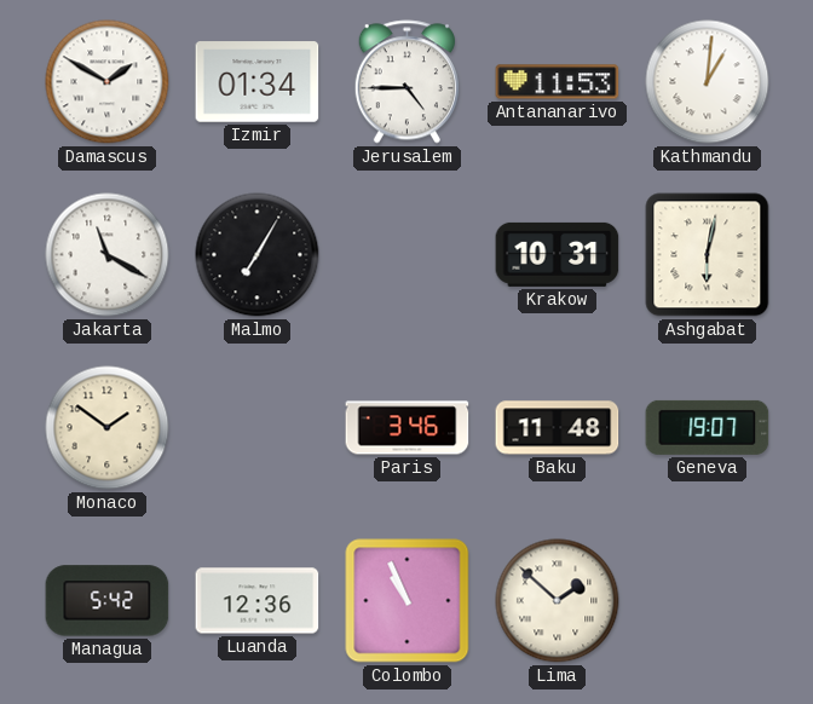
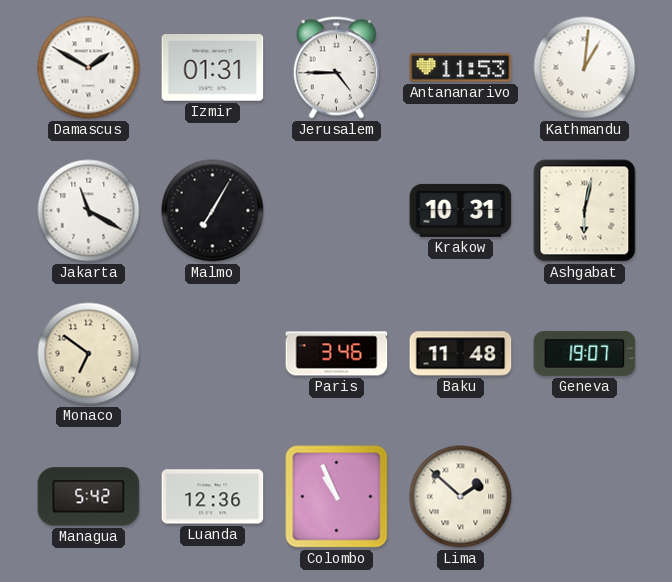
Izmir: 01:34 -> 01:31
Monaco: 1:51 -> 6:51
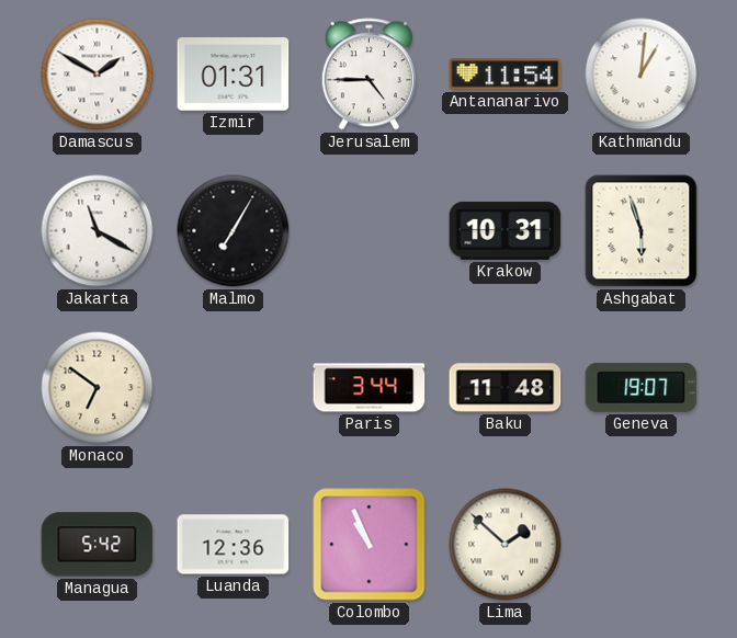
Antananarivo: 11:53 -> 11:54
Ashgabat: 6:02 -> 5:57
Paris: 3:46 -> 3:44
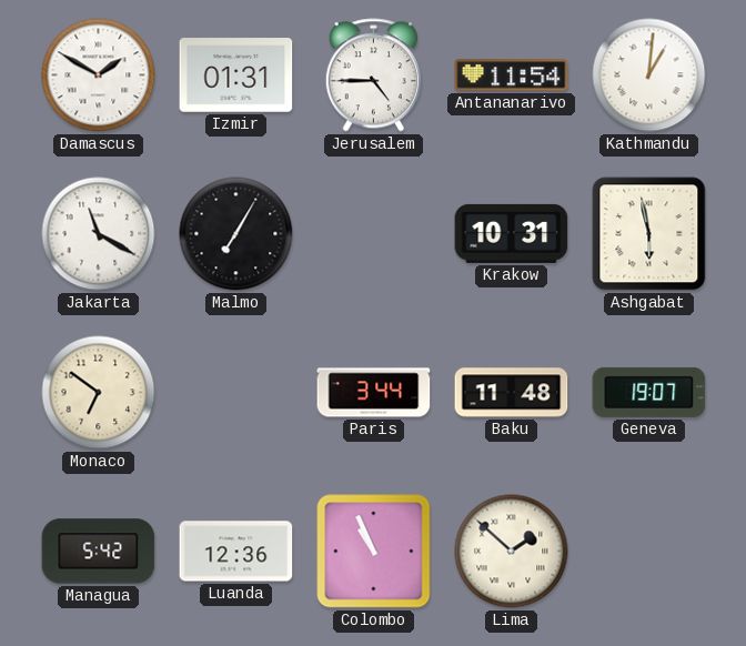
Ashgabat: 5:57 -> 5:58
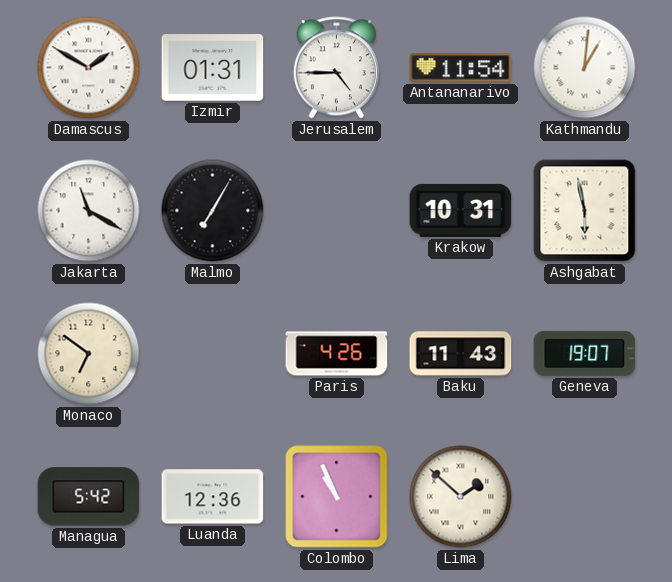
Paris: 3:44 -> 4:26
Baku: 11:48 -> 11:43
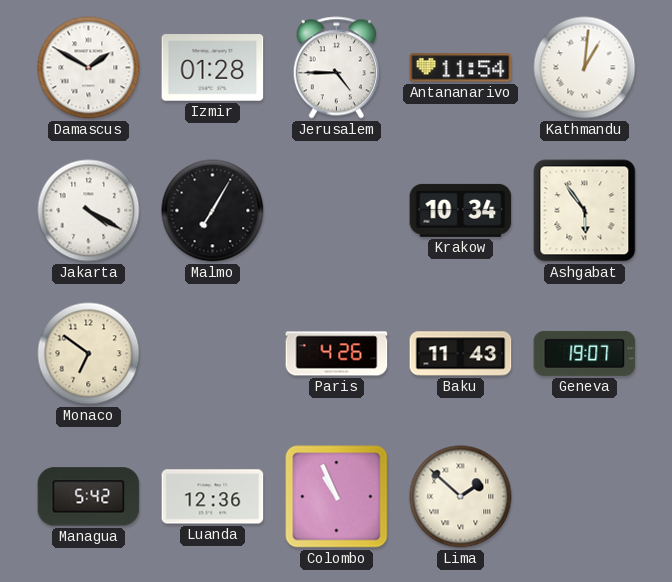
Izmir: 01:31 -> 01:28
Jakarta: 11:20 -> 4:20
Krakow: 10:31 -> 10:34
Ashgabat: 5:58 -> 5:54
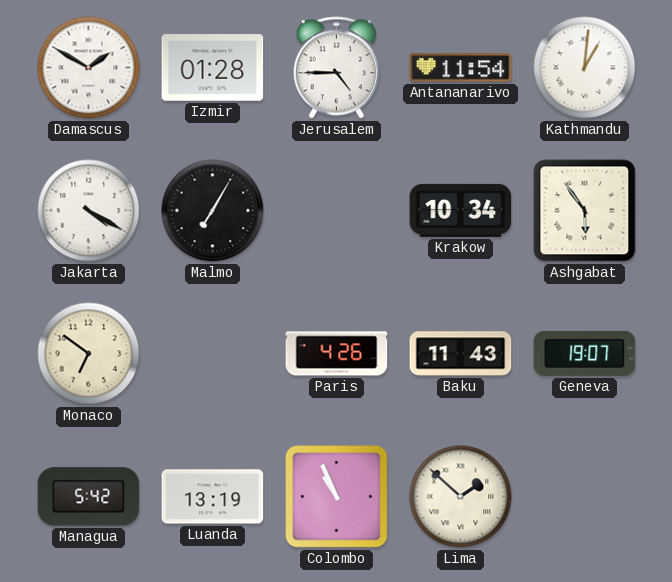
Luanda: 12:36 -> 13:19
